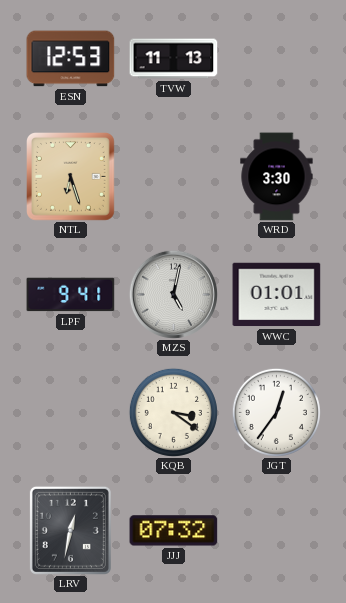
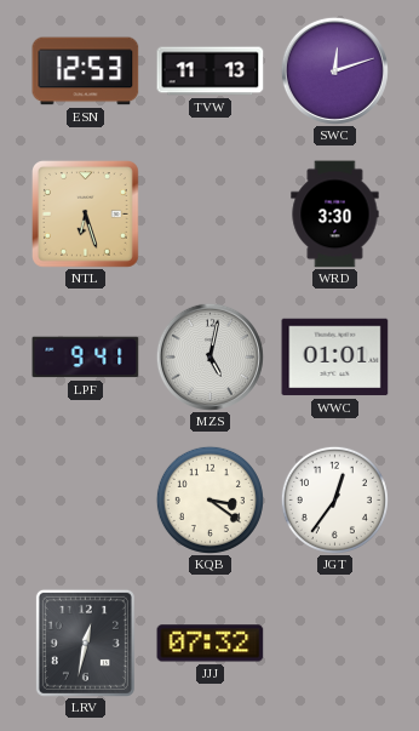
SWC: none -> 12:12
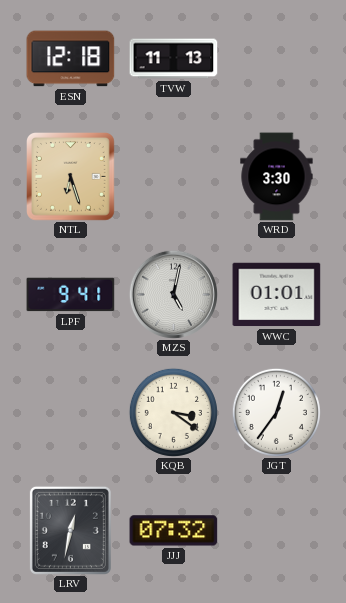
ESN: 12:53 -> 12:18
SWC: 12:12 -> none
